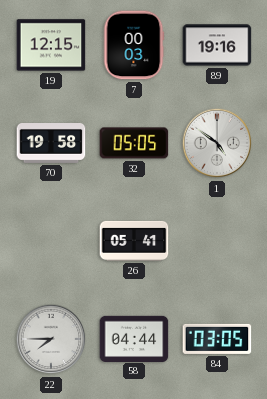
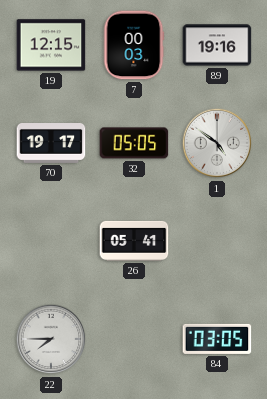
70: 19:58 -> 19:17
58: 04:44 -> none
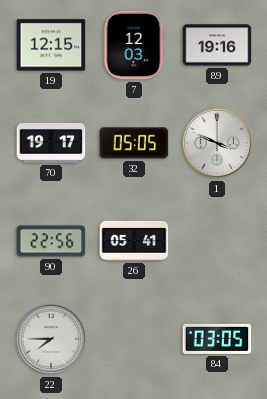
7: 00:03 -> 12:03
1: 4:51 -> 3:49
90: none -> 22:56
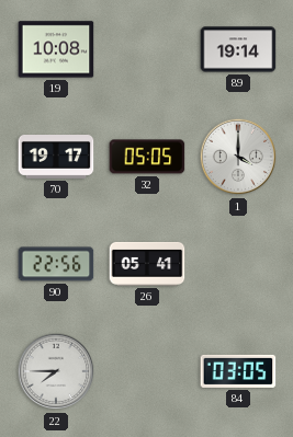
19: 12:15 -> 10:08
7: 12:03 -> none
89: 19:16 -> 19:14
1: 3:49 -> 4:00
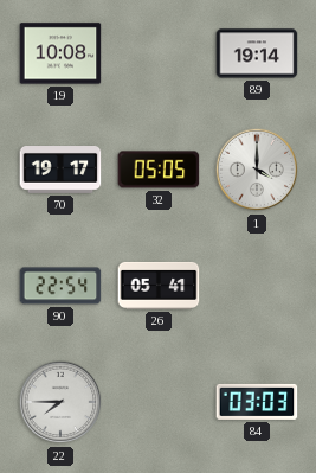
90: 22:56 -> 22:54
84: 03:05 -> 03:03
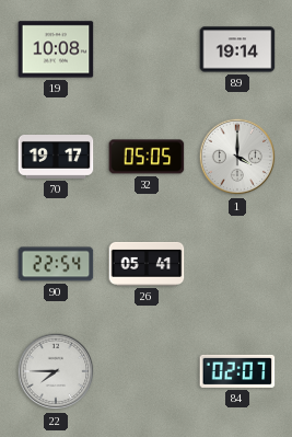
84: 03:03 -> 02:07
